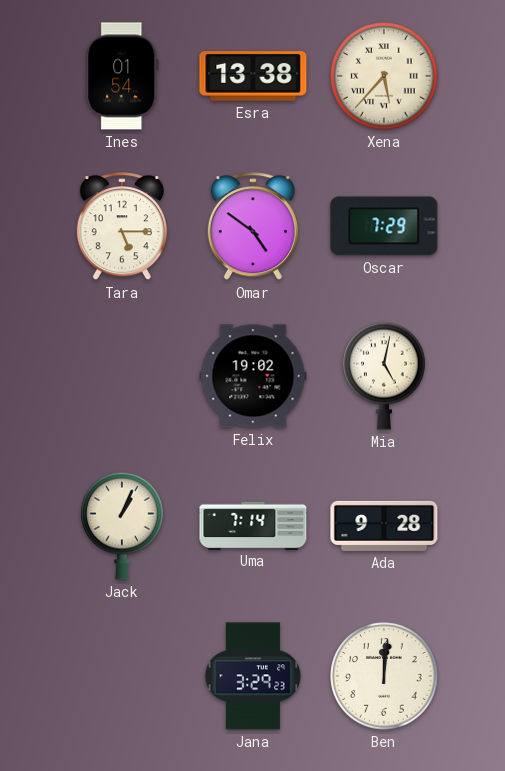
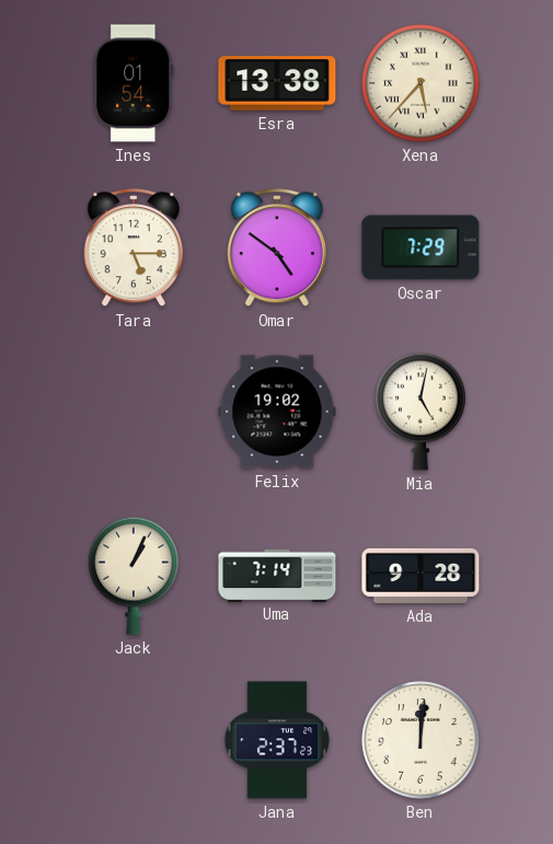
Jana: 3:29 -> 2:37
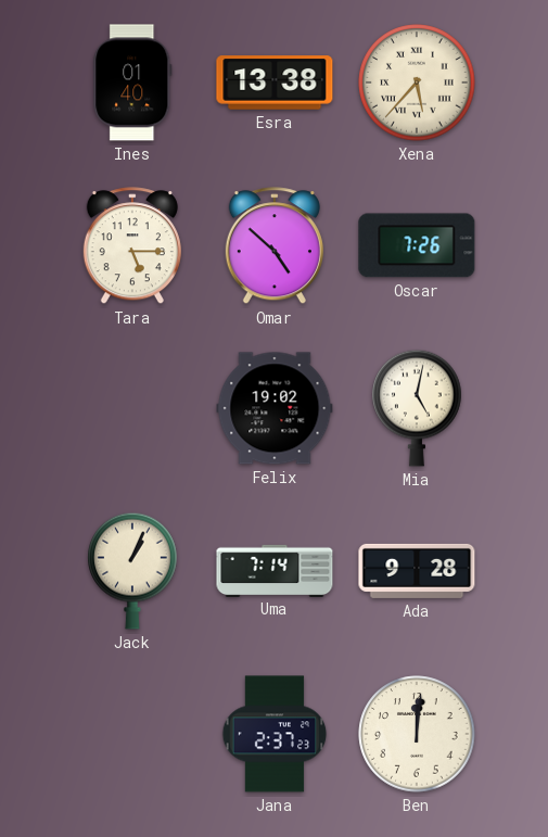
Ines: 01:54 -> 01:40
Omar: 4:51 -> 4:52
Oscar: 7:29 -> 7:26
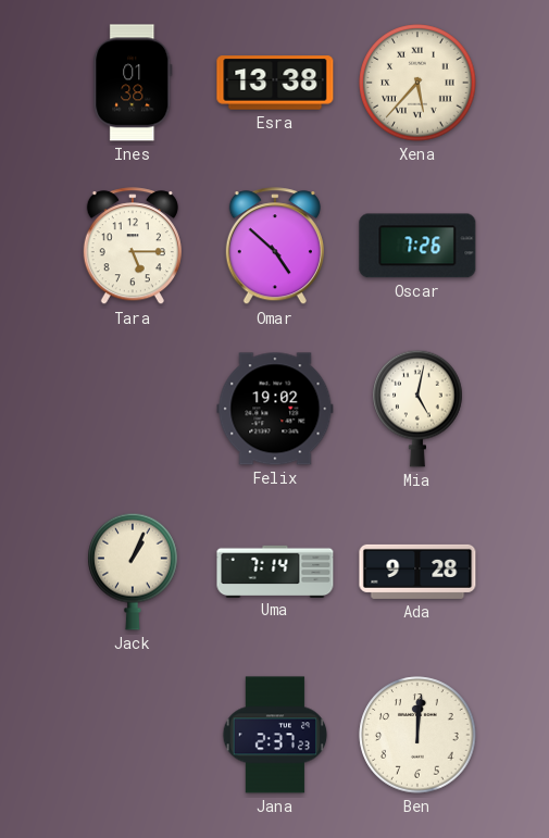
Ines: 01:40 -> 01:38
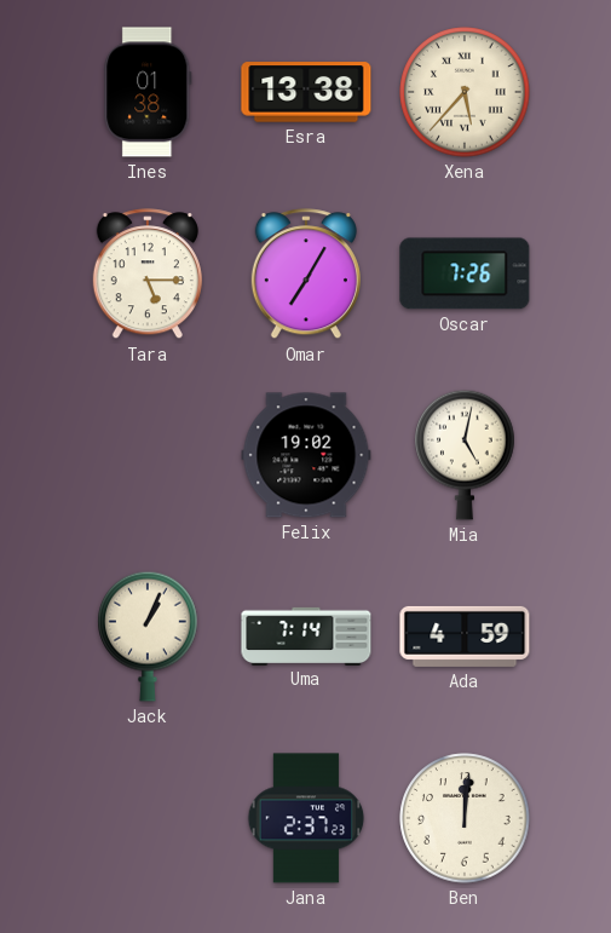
Omar: 4:52 -> 7:05
Ada: 9:28 -> 4:59
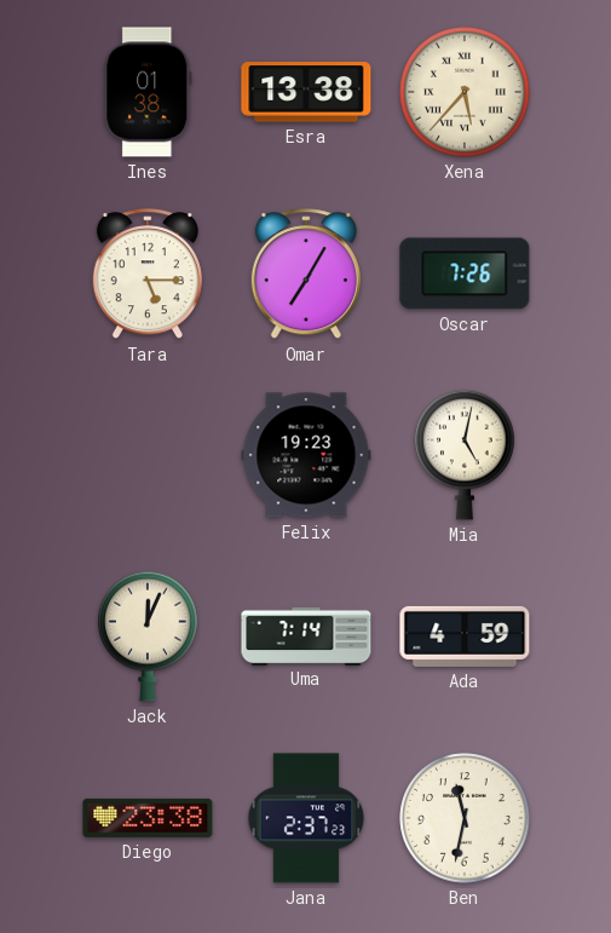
Felix: 19:02 -> 19:23
Jack: 1:04 -> 12:04
Diego: none -> 23:38
Ben: 12:01 -> 11:32
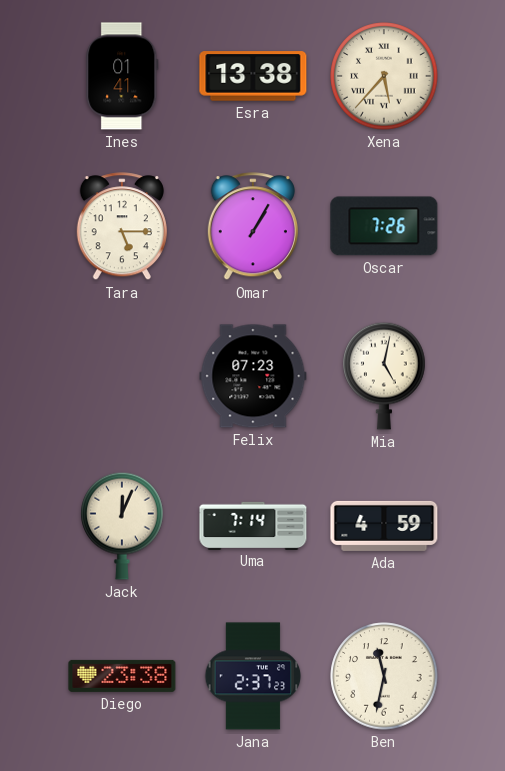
Ines: 01:38 -> 01:41
Omar: 7:05 -> 1:05
Felix: 19:23 -> 07:23
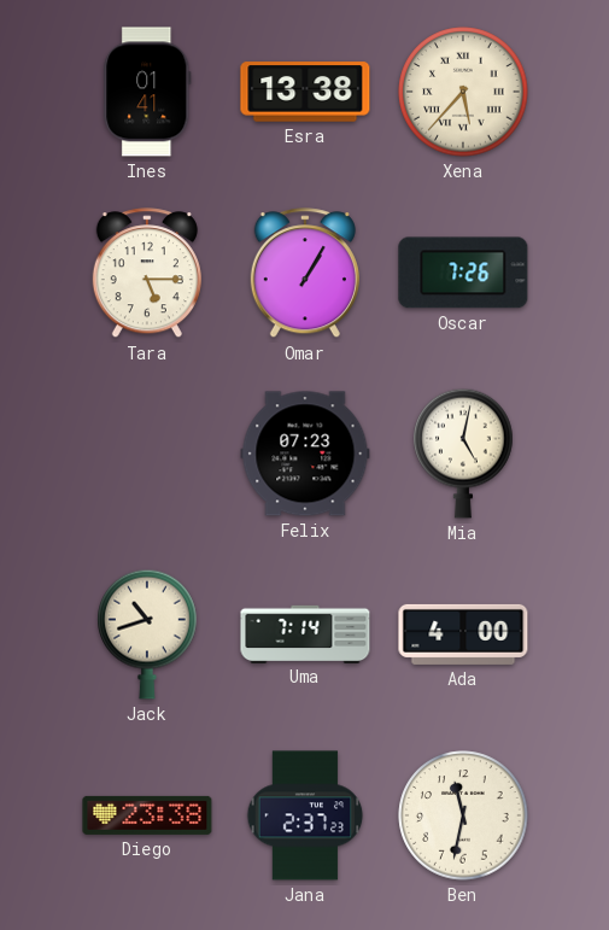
Jack: 12:04 -> 10:42
Ada: 4:59 -> 4:00
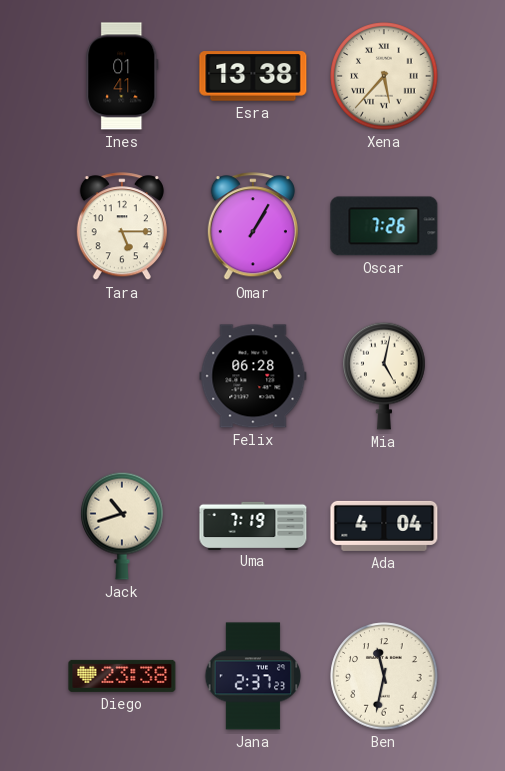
Felix: 07:23 -> 06:28
Uma: 7:14 -> 7:19
Ada: 4:00 -> 4:04
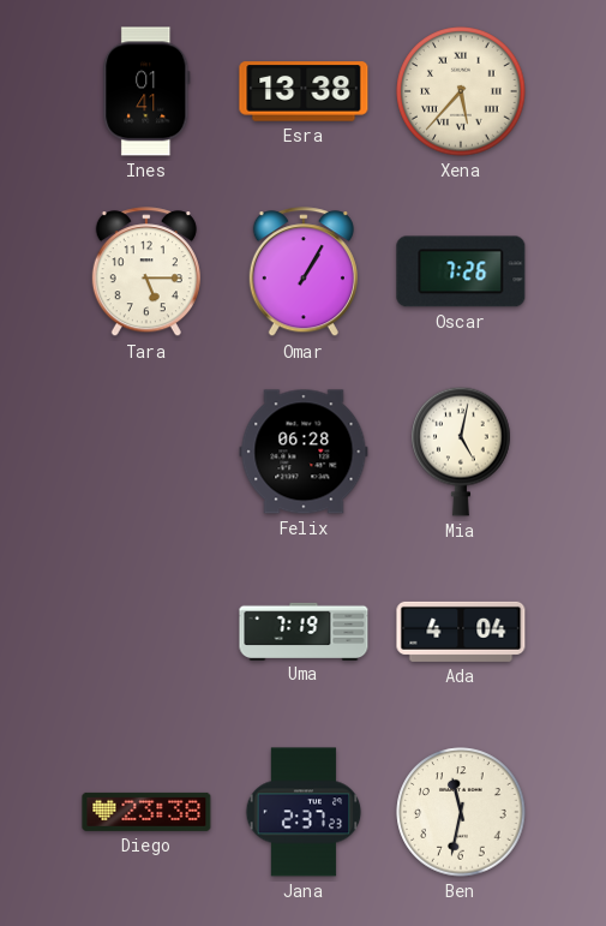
Jack: 10:42 -> none
